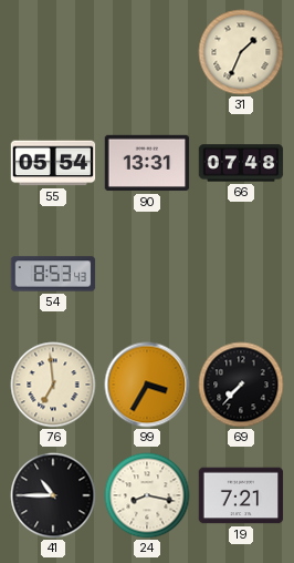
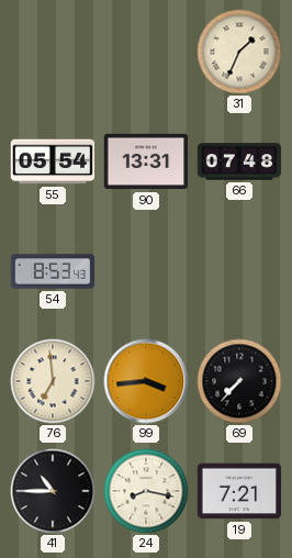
99: 3:35 -> 3:44
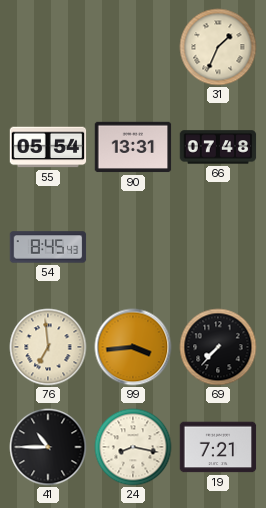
54: 8:53 -> 8:45
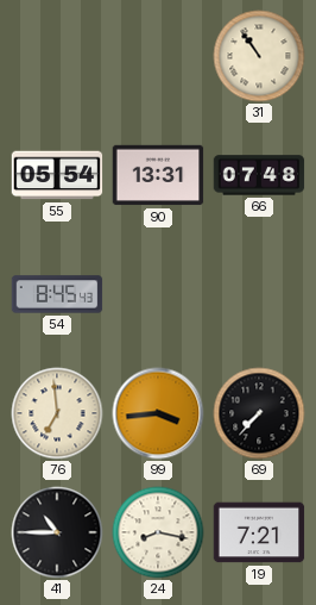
31: 1:34 -> 10:54
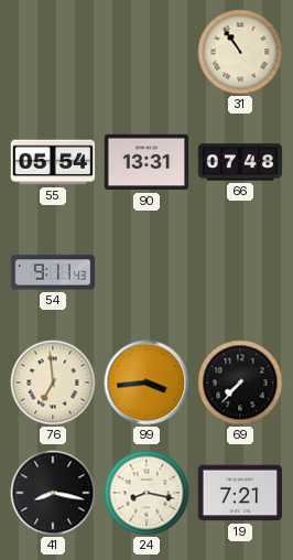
54: 8:45 -> 9:11
41: 10:45 -> 8:17
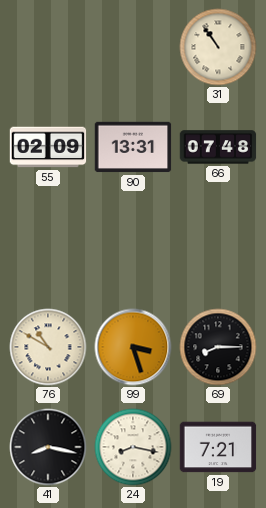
55: 05:54 -> 02:09
54: 9:11 -> none
76: 6:59 -> 10:50
99: 3:44 -> 3:27
69: 7:37 -> 8:15
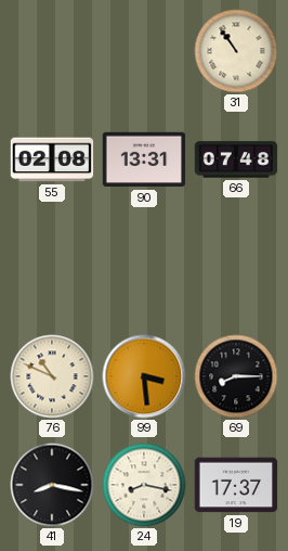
55: 02:09 -> 02:08
76: 10:50 -> 10:49
99: 3:27 -> 3:29
19: 7:21 -> 17:37
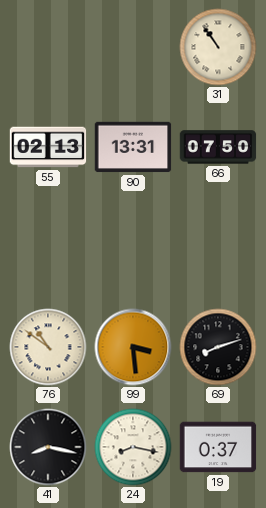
55: 02:08 -> 02:13
66: 07:48 -> 07:50
76: 10:49 -> 10:51
69: 8:15 -> 8:12
19: 17:37 -> 0:37
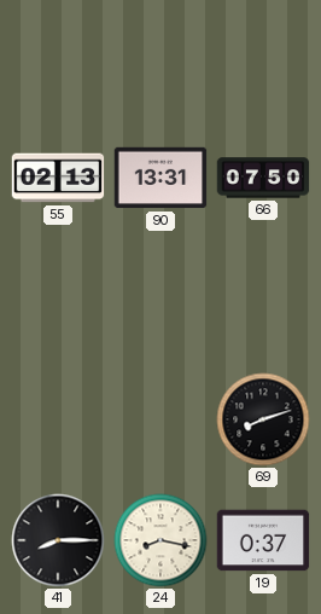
31: 10:54 -> none
76: 10:51 -> none
99: 3:29 -> none
41: 8:17 -> 8:15
